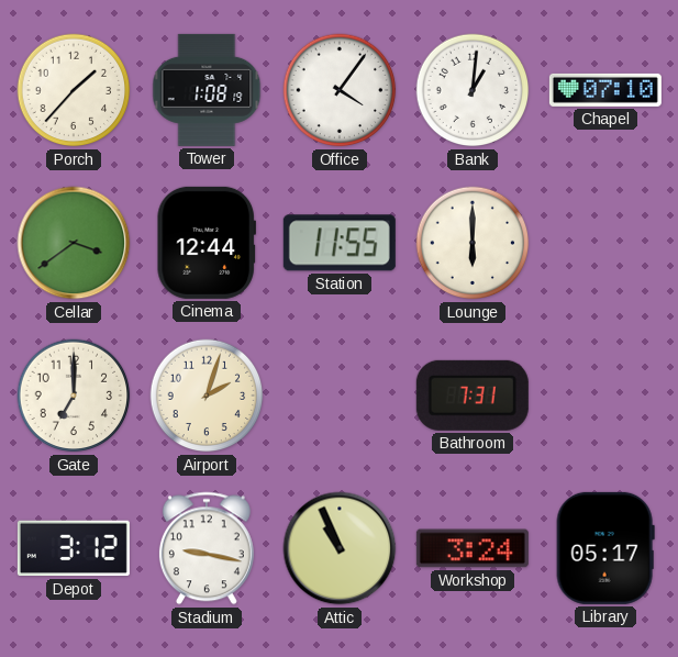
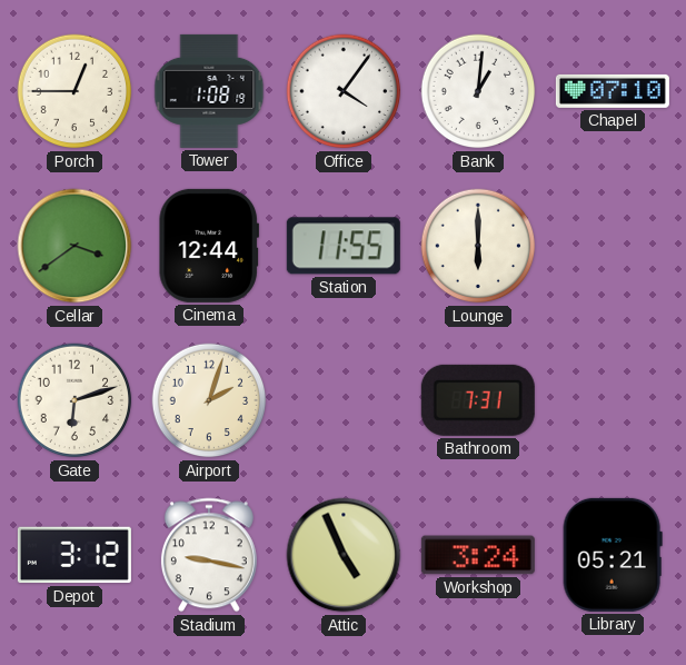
Porch: 1:37 -> 12:45
Gate: 7:00 -> 6:12
Attic: 10:56 -> 4:56
Library: 05:17 -> 05:21
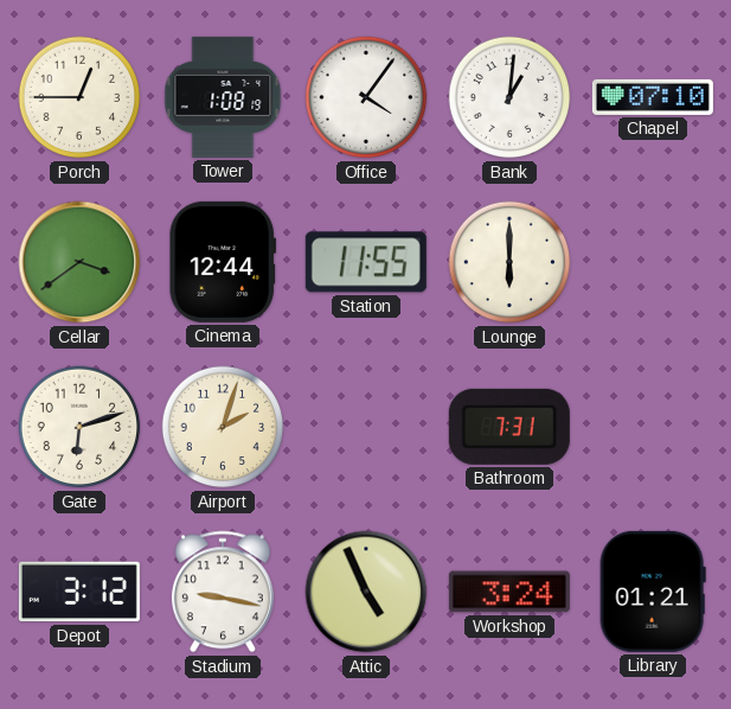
Library: 05:21 -> 01:21
